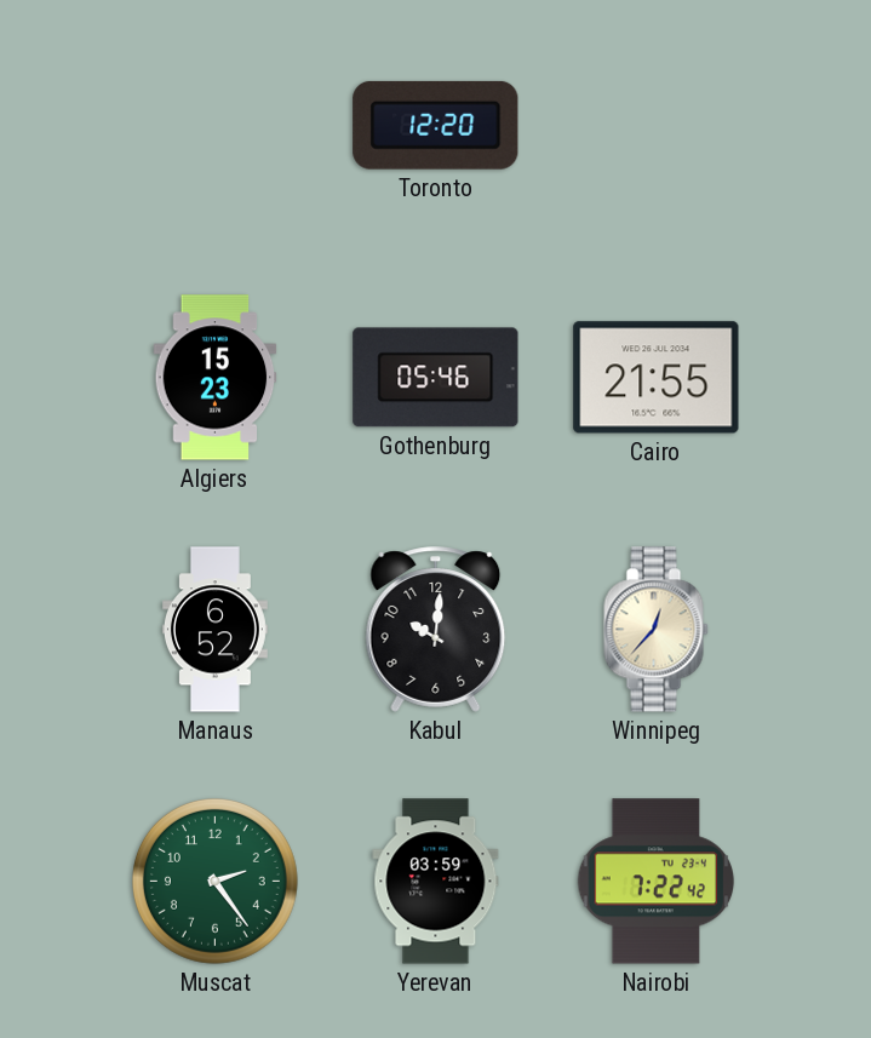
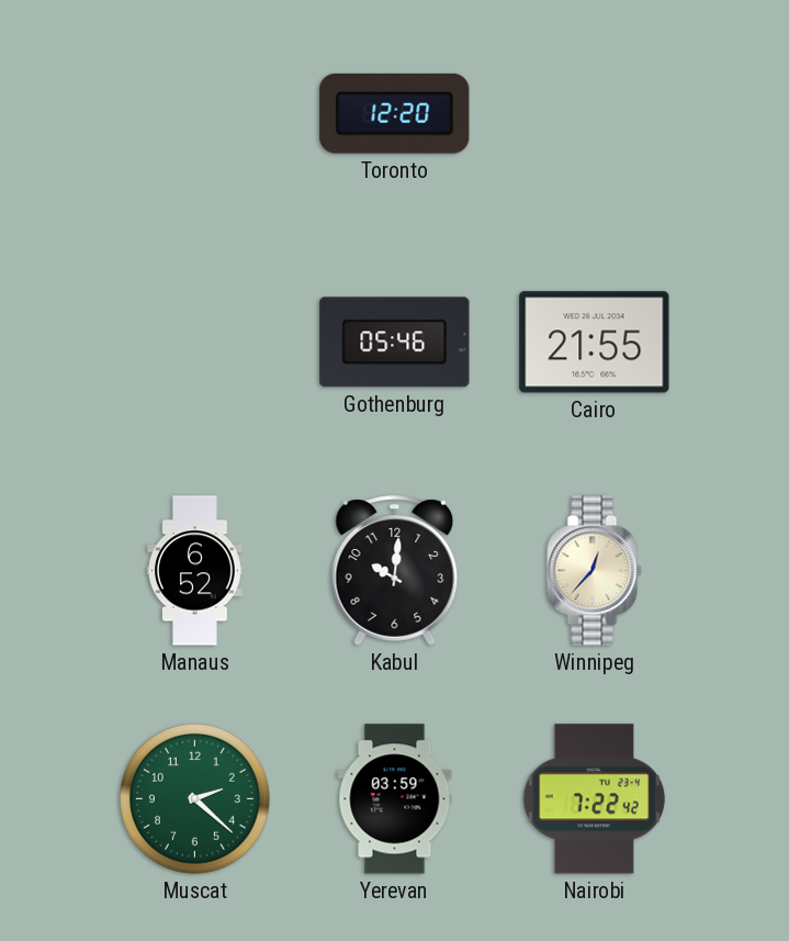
Algiers: 15:23 -> none
Muscat: 2:24 -> 2:22
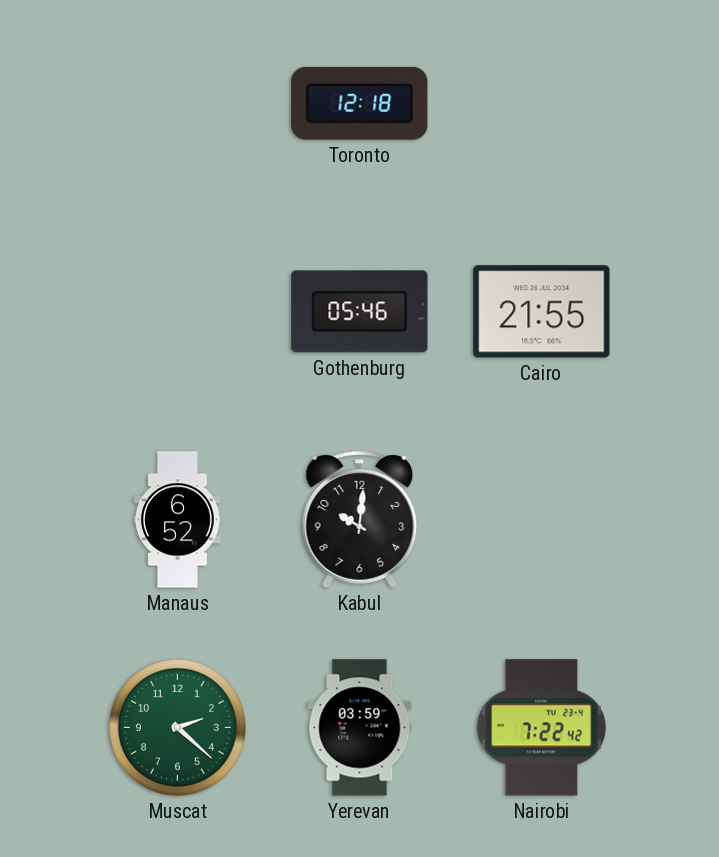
Toronto: 12:20 -> 12:18
Winnipeg: 12:37 -> none
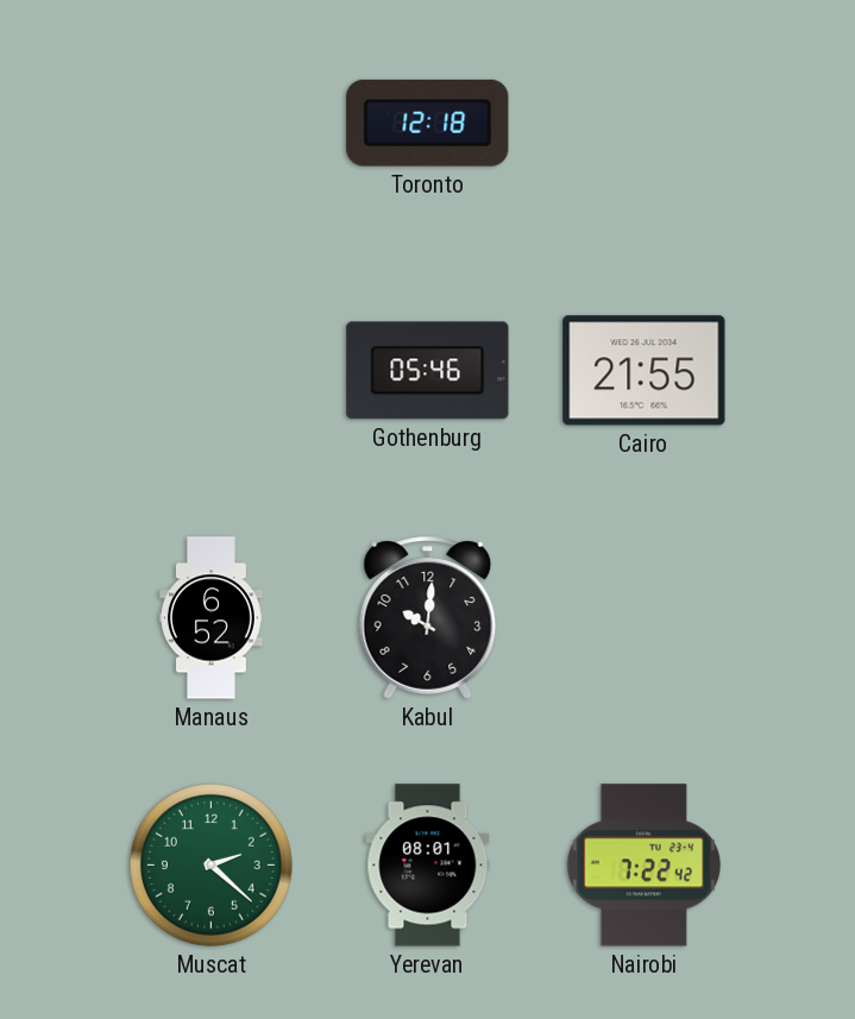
Yerevan: 03:59 -> 08:01
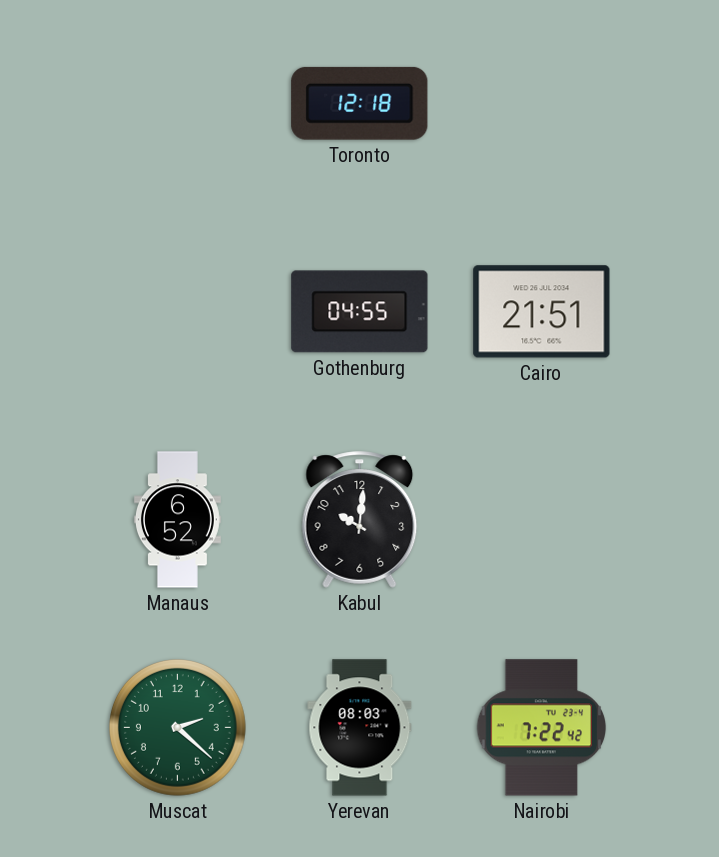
Gothenburg: 05:46 -> 04:55
Cairo: 21:55 -> 21:51
Yerevan: 08:01 -> 08:03
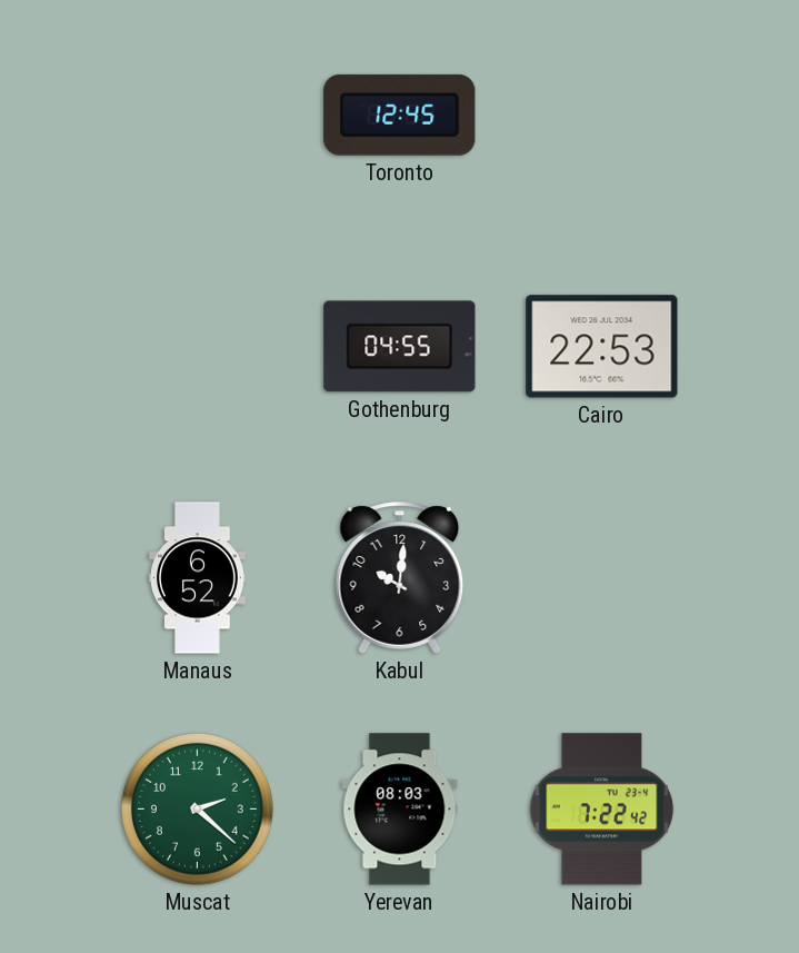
Toronto: 12:18 -> 12:45
Cairo: 21:51 -> 22:53
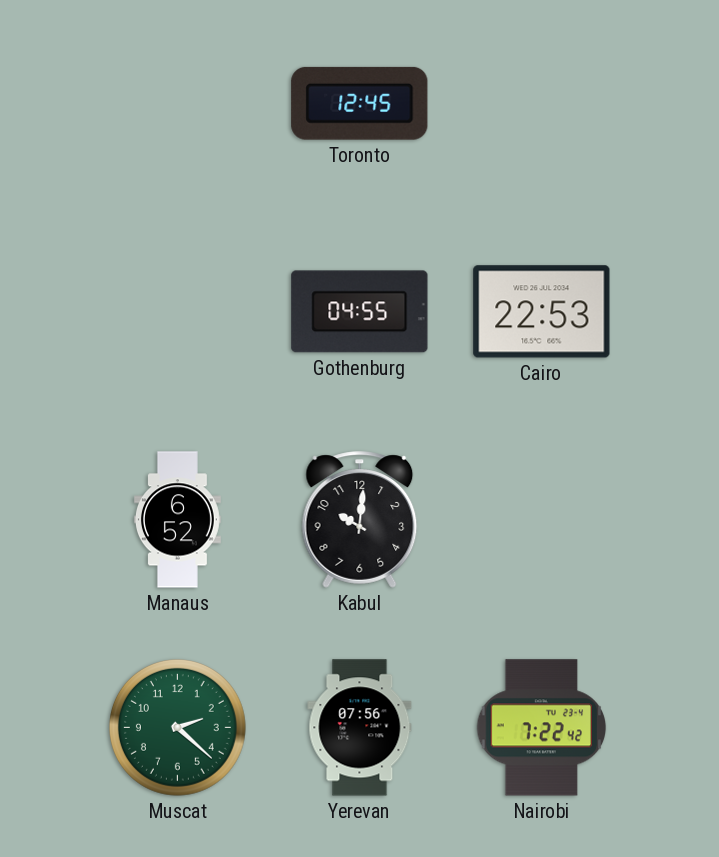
Yerevan: 08:03 -> 07:56
